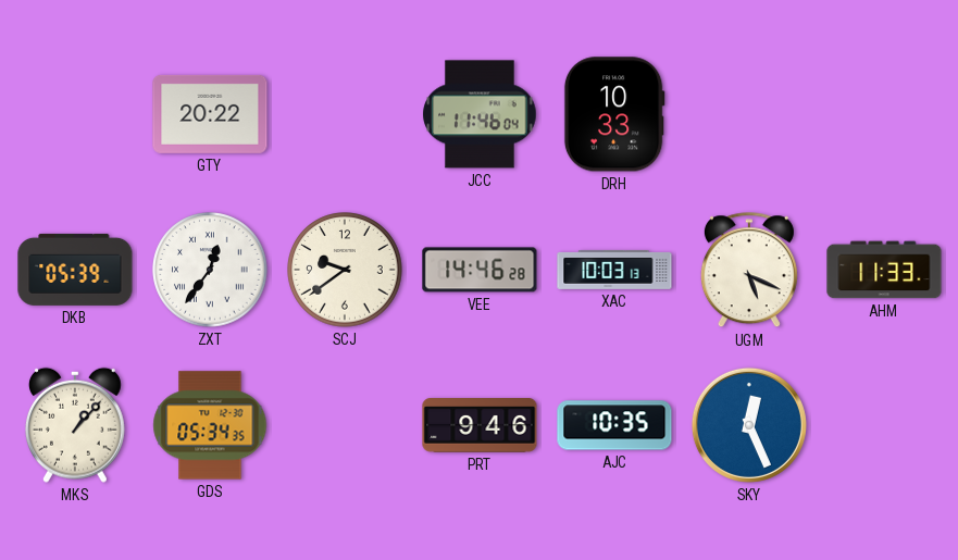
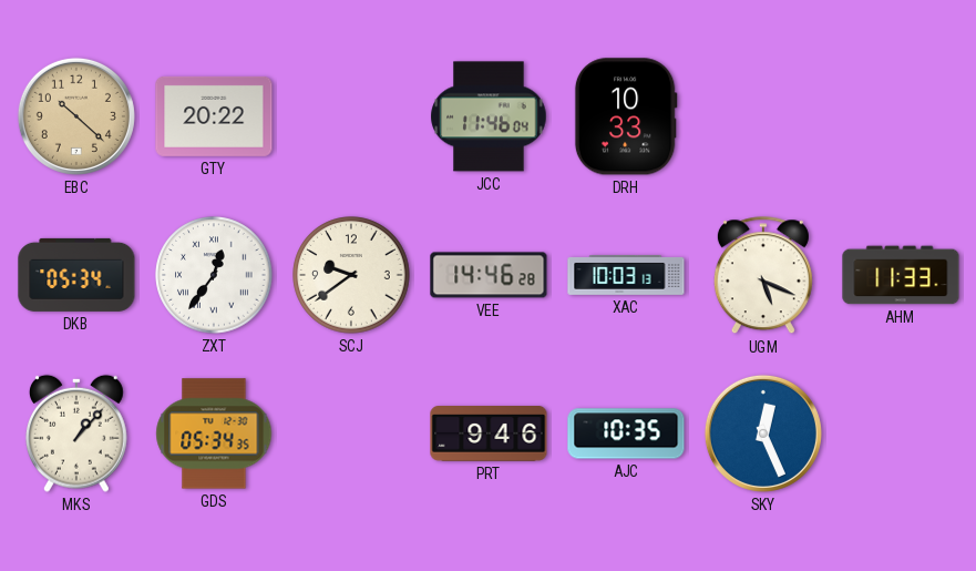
EBC: none -> 10:22
DKB: 05:39 -> 05:34
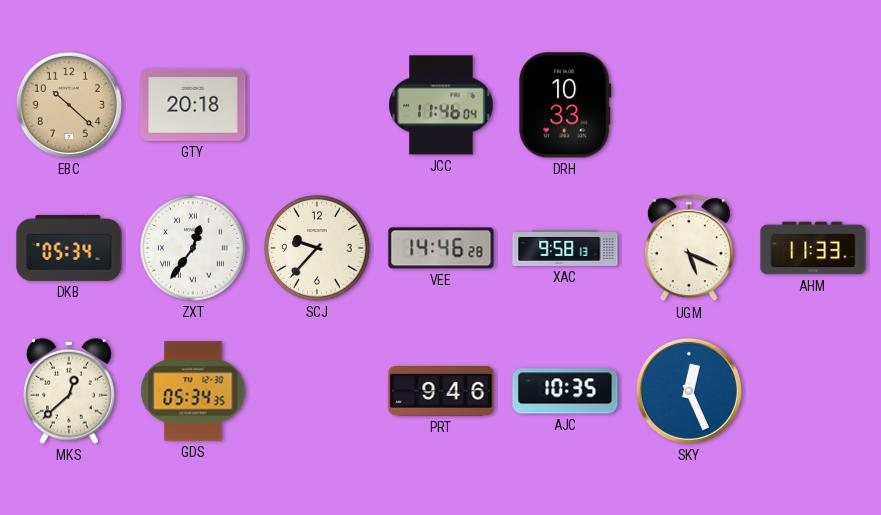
GTY: 20:22 -> 20:18
SCJ: 9:39 -> 9:37
XAC: 10:03 -> 9:58
MKS: 1:07 -> 12:38
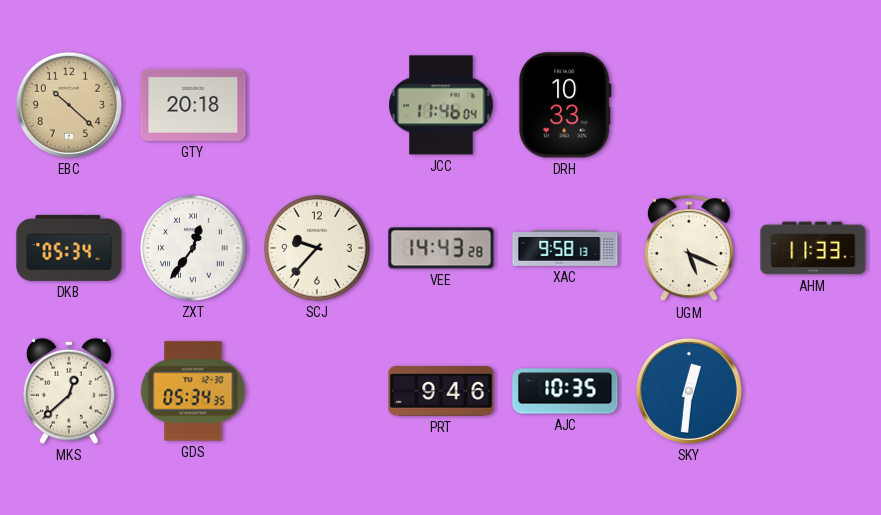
VEE: 14:46 -> 14:43
SKY: 12:26 -> 12:31
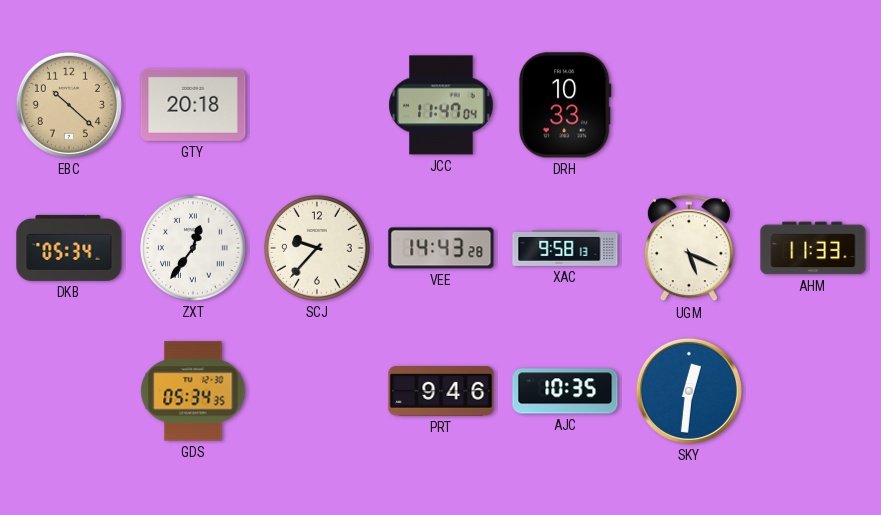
JCC: 11:46 -> 11:47
MKS: 12:38 -> none
